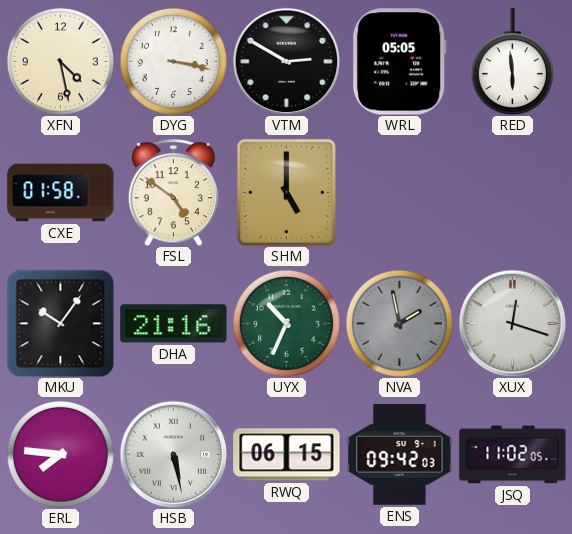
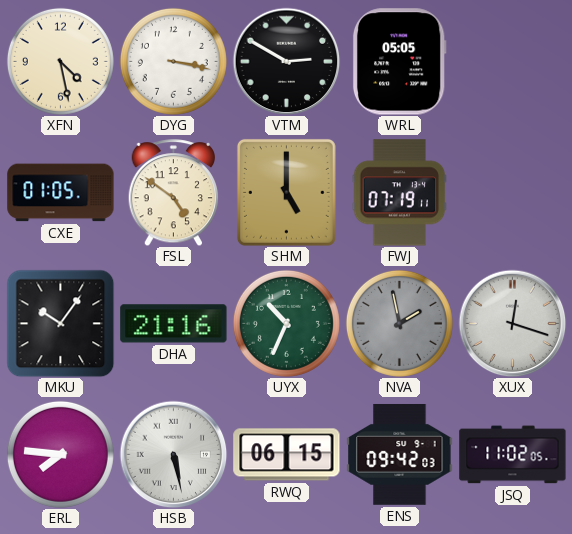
RED: 5:59 -> none
CXE: 01:58 -> 01:05
FWJ: none -> 07:19
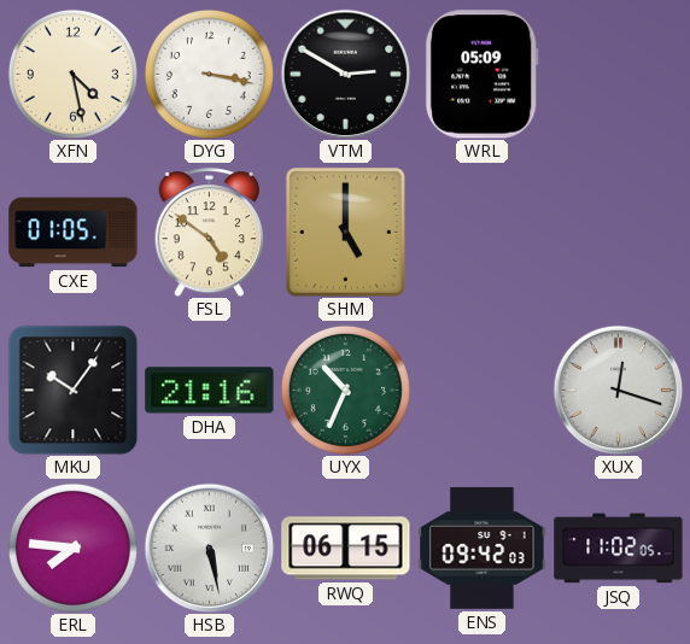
WRL: 05:05 -> 05:09
FWJ: 07:19 -> none
NVA: 1:58 -> none
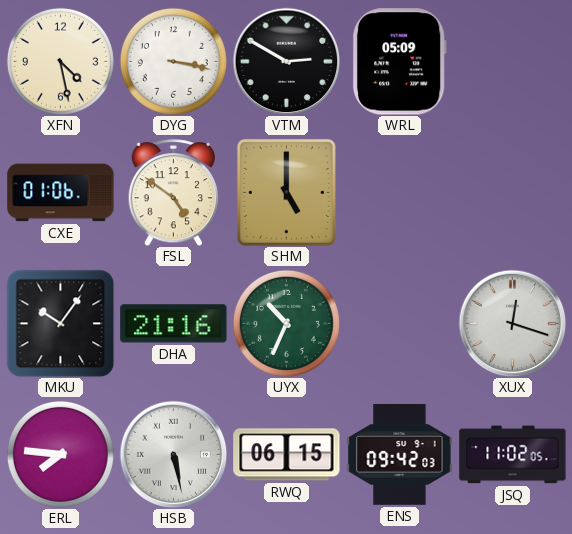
CXE: 01:05 -> 01:06
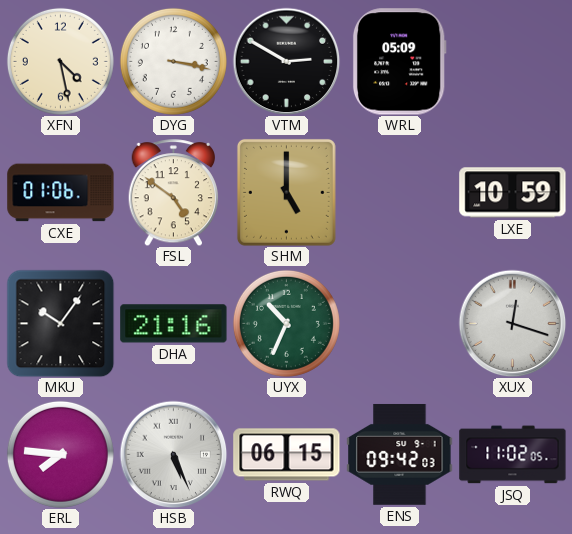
LXE: none -> 10:59
HSB: 5:28 -> 5:26
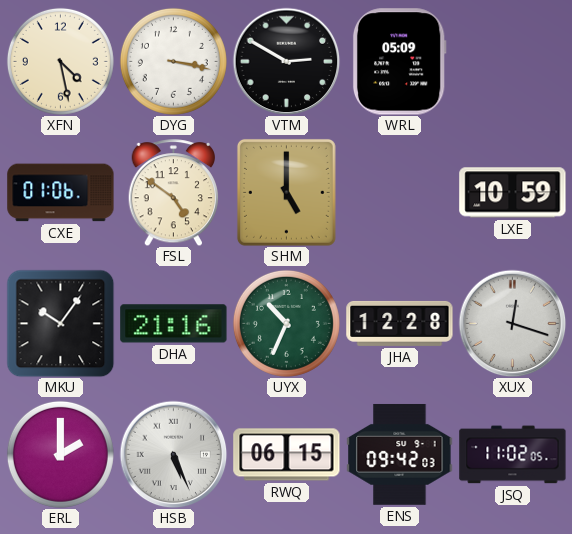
JHA: none -> 12:28
ERL: 7:46 -> 2:00
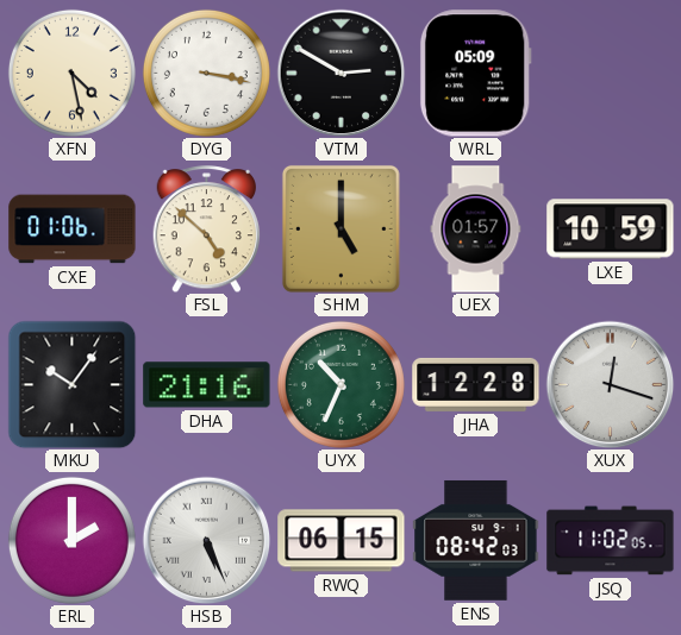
FSL: 4:51 -> 4:52
UEX: none -> 01:57
ENS: 09:42 -> 08:42
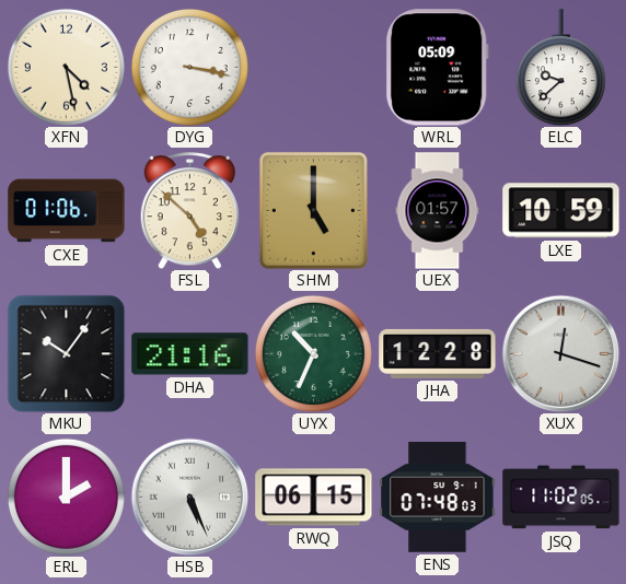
VTM: 2:50 -> none
ELC: none -> 9:38
ENS: 08:42 -> 07:48
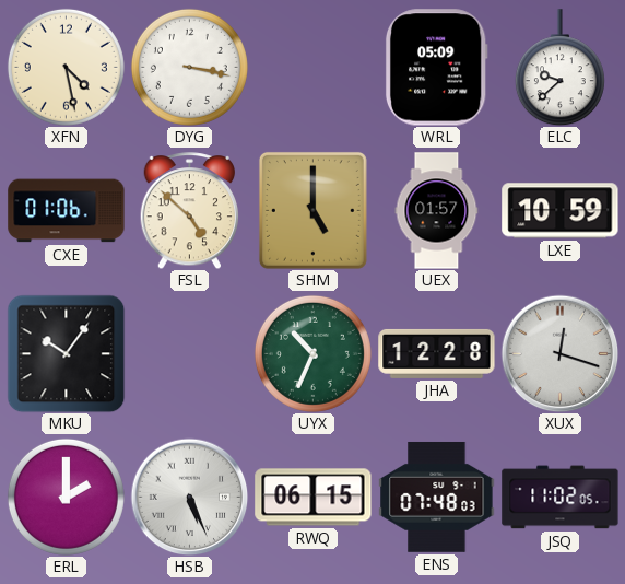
DHA: 21:16 -> none
